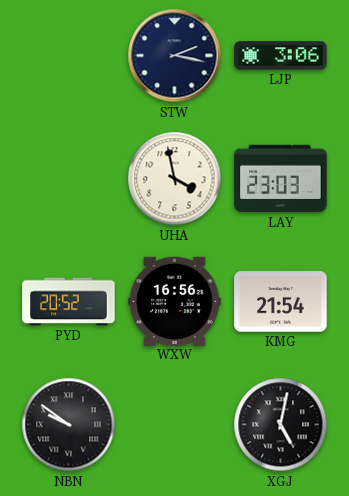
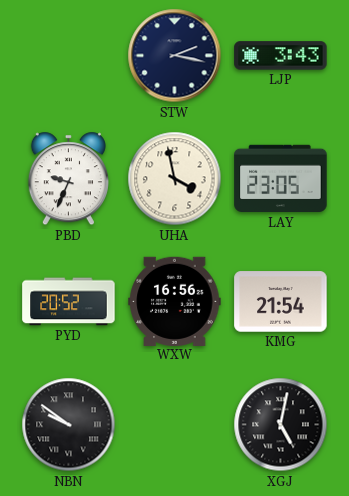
LJP: 3:06 -> 3:43
PBD: none -> 9:34
LAY: 23:03 -> 23:05
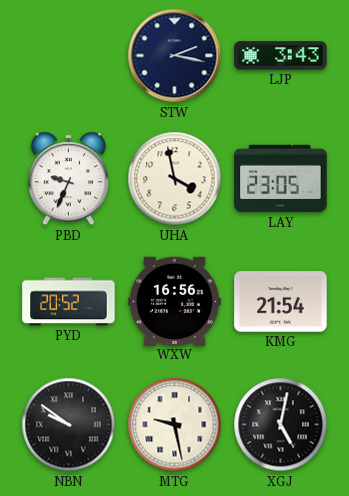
MTG: none -> 9:28
